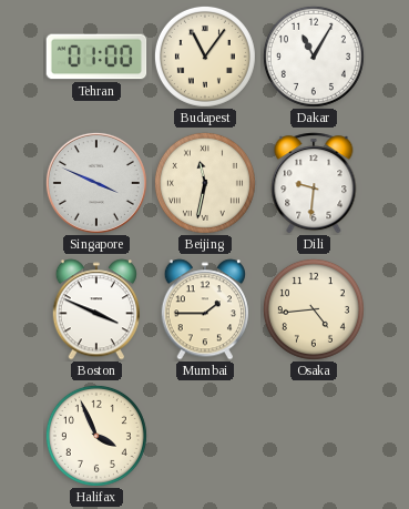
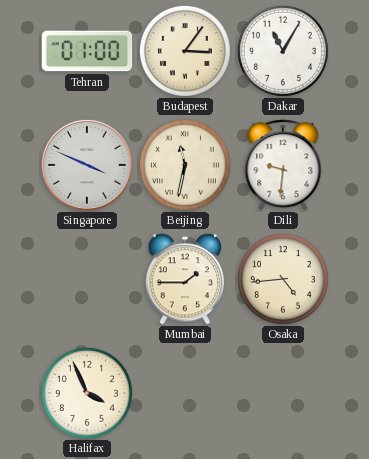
Budapest: 11:06 -> 3:06
Boston: 3:49 -> none
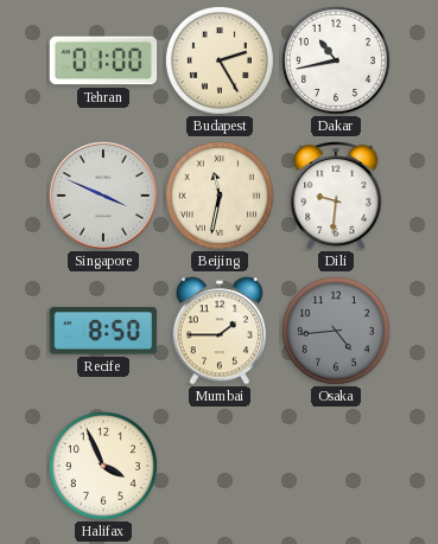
Budapest: 3:06 -> 2:25
Dakar: 11:05 -> 10:43
Recife: none -> 8:50
Osaka dial: cream -> grey
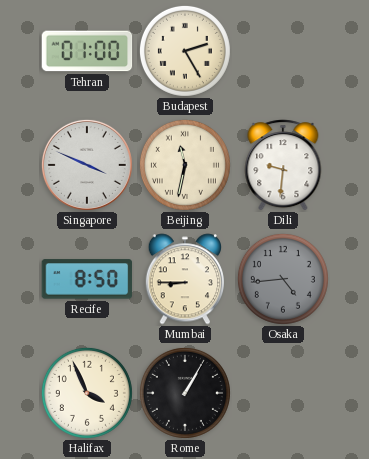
Dakar: 10:43 -> none
Mumbai: 1:45 -> 8:45
Rome: none -> 1:05
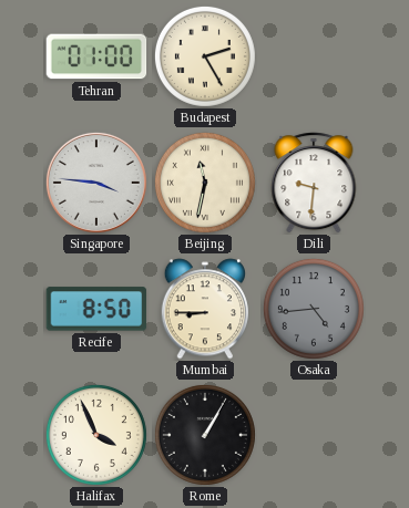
Singapore: 3:49 -> 3:46
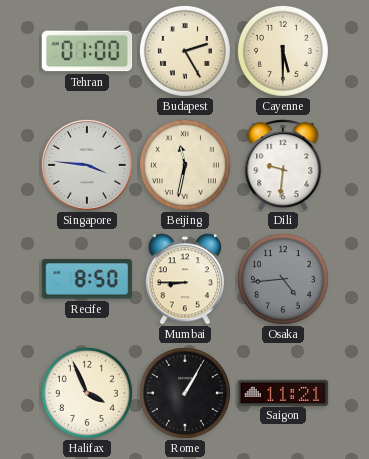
Cayenne: none -> 5:30
Saigon: none -> 11:21
